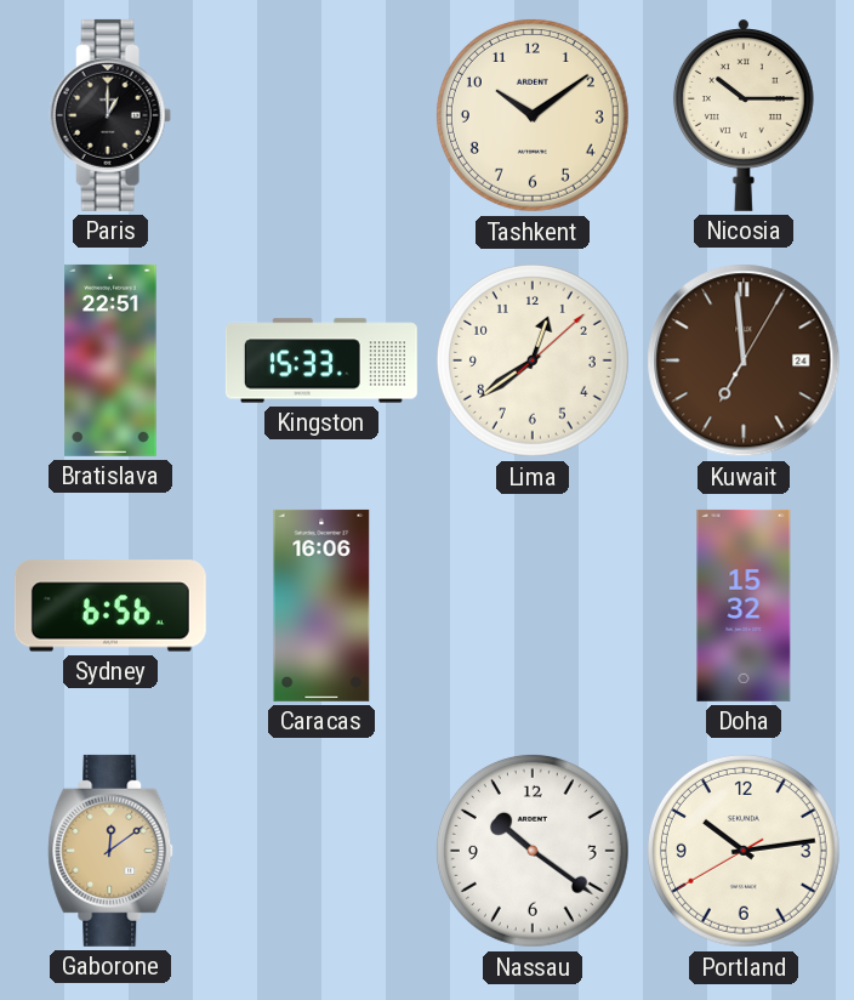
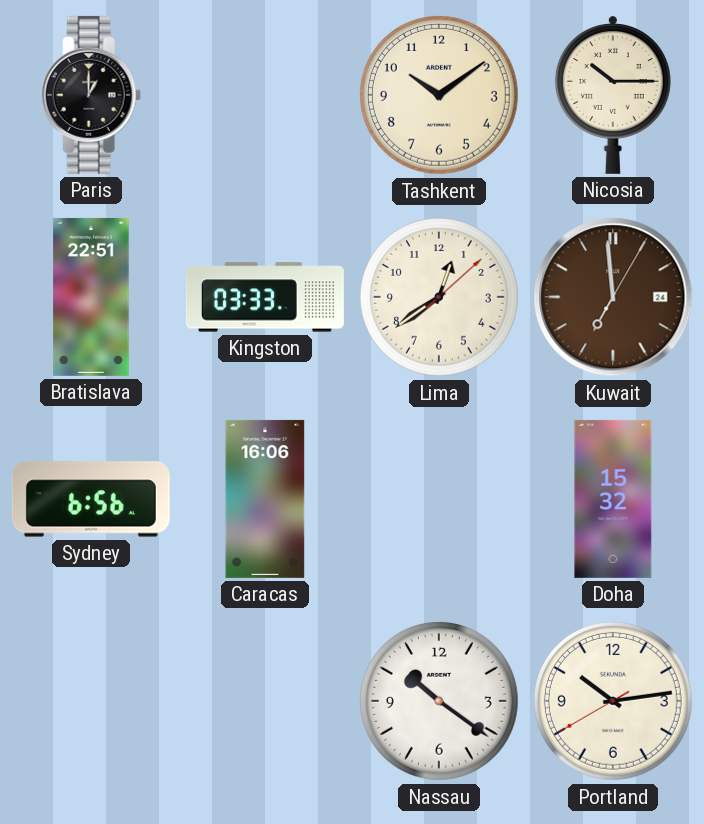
Kingston: 15:33 -> 03:33
Gaborone: 12:09 -> none
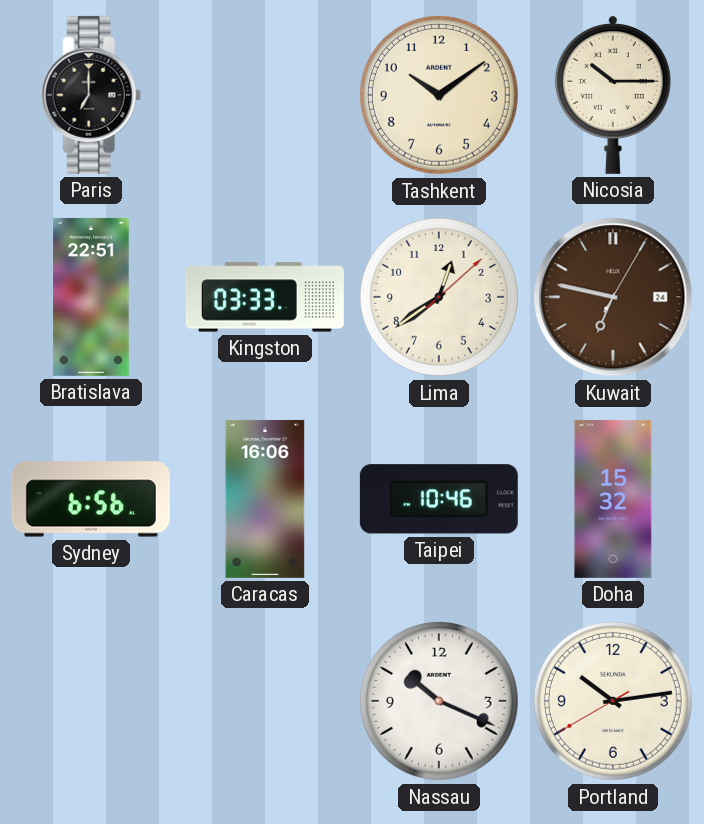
Paris: 1:00 -> 7:00
Kuwait: 6:59 -> 6:47
Taipei: none -> 10:46
Nassau: 10:21 -> 10:19
